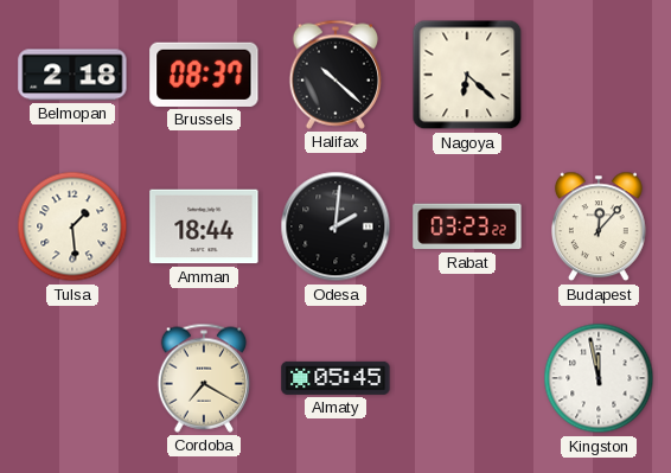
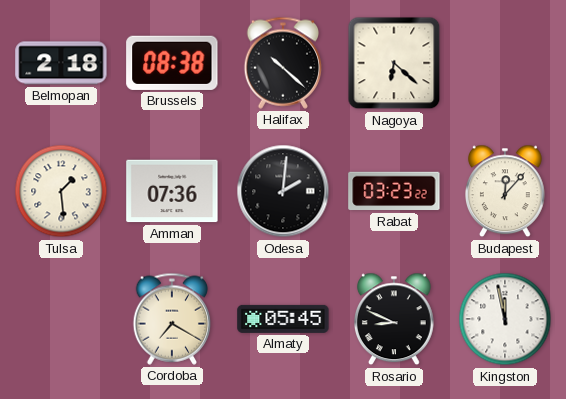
Brussels: 08:37 -> 08:38
Amman: 18:44 -> 07:36
Rosario: none -> 8:49
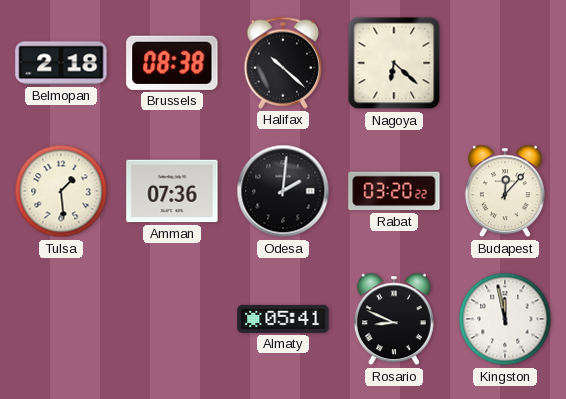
Rabat: 03:23 -> 03:20
Cordoba: 7:20 -> none
Almaty: 05:45 -> 05:41
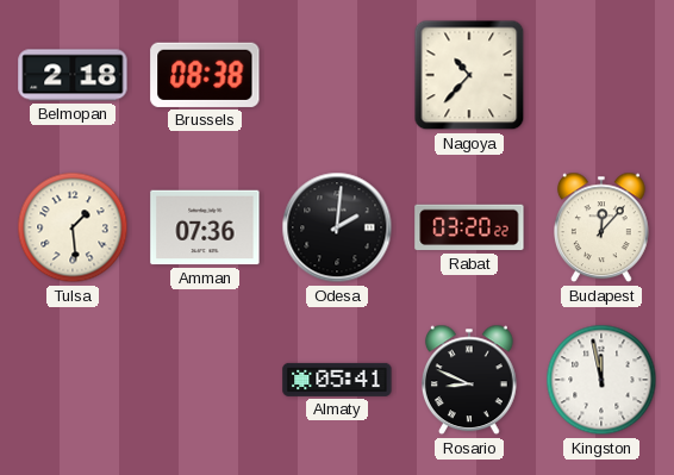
Halifax: 10:22 -> none
Nagoya: 6:22 -> 10:37
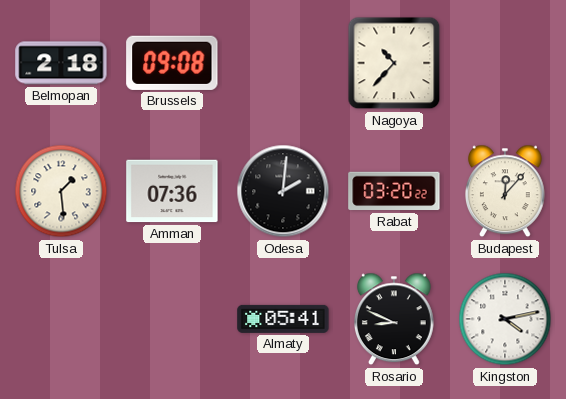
Brussels: 08:38 -> 09:08
Kingston: 11:58 -> 4:13
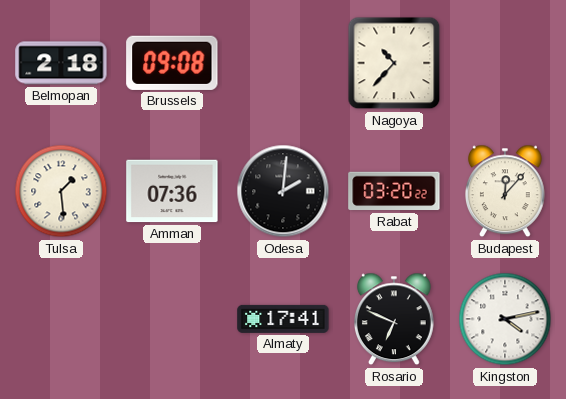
Almaty: 05:41 -> 17:41
Rosario: 8:49 -> 6:49
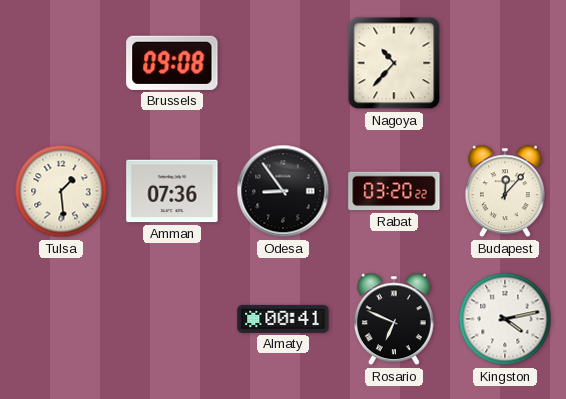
Belmopan: 2:18 -> none
Odesa: 2:01 -> 8:54
Almaty: 17:41 -> 00:41
